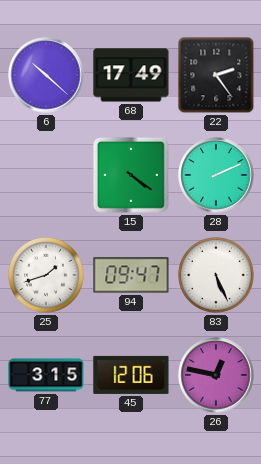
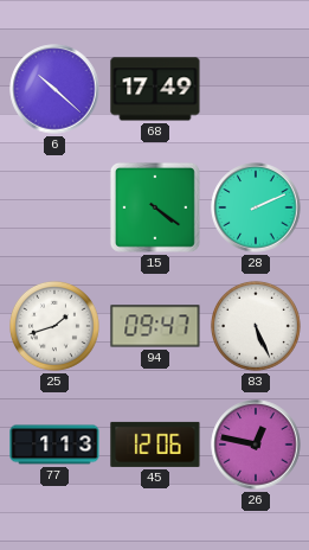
22: 2:24 -> none
77: 3:15 -> 1:13
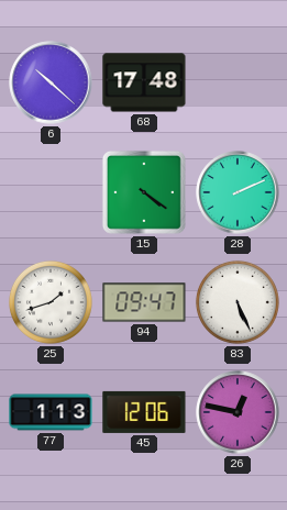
68: 17:49 -> 17:48
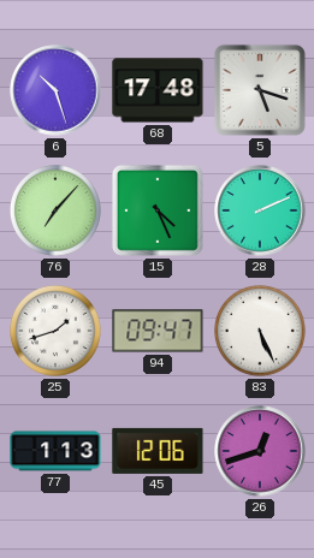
6: 10:22 -> 10:27
5: none -> 5:18
76: none -> 7:07
15: 4:21 -> 4:26
26: 12:47 -> 12:42
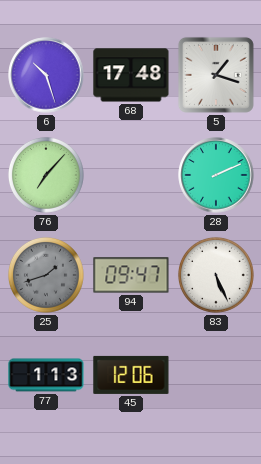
5: 5:18 -> 1:18
15: 4:26 -> none
25 dial: white -> grey
26: 12:42 -> none
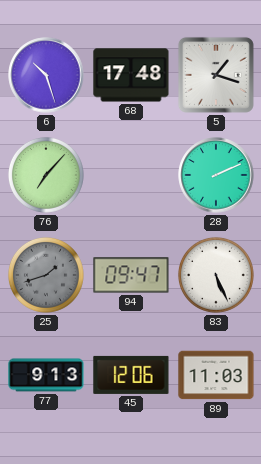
77: 1:13 -> 9:13
89: none -> 11:03
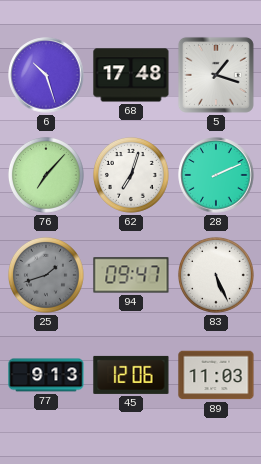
62: none -> 7:03
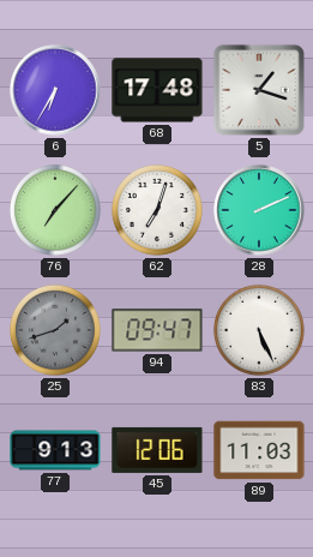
6: 10:27 -> 6:35
